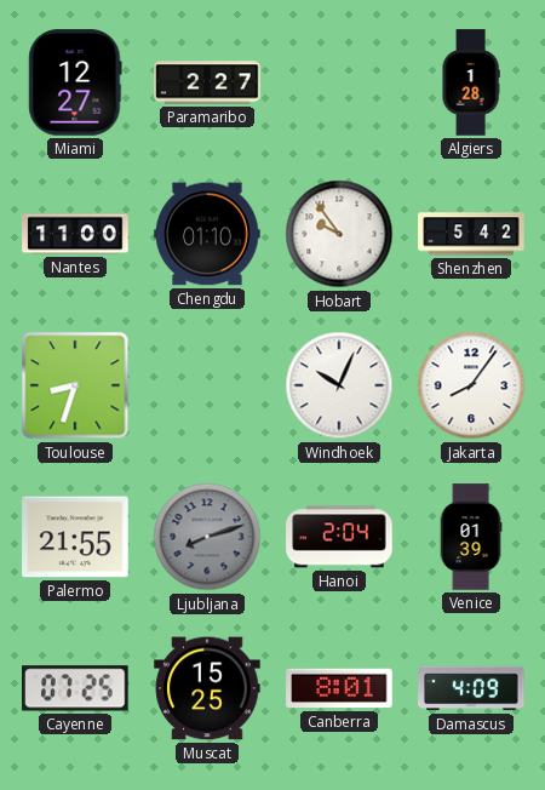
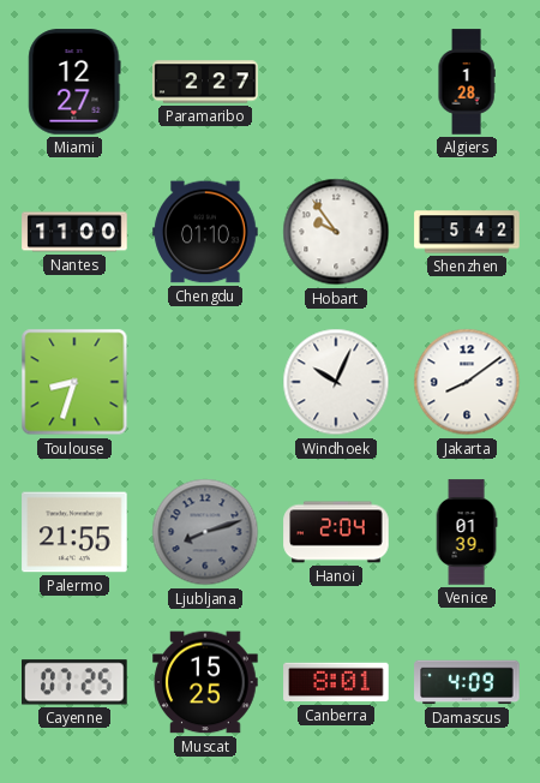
Jakarta: 8:06 -> 8:09
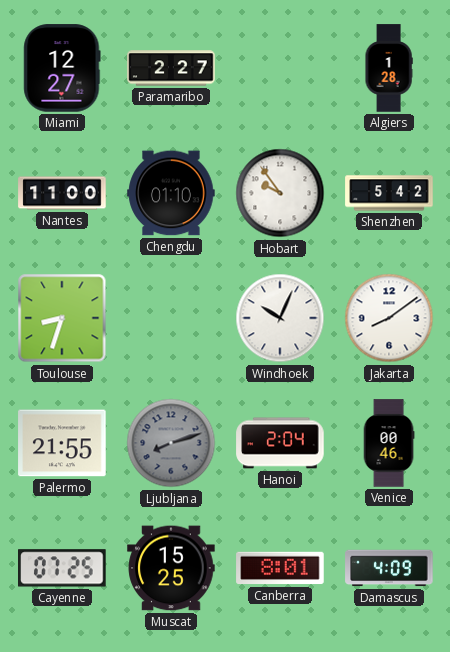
Venice: 01:39 -> 00:46
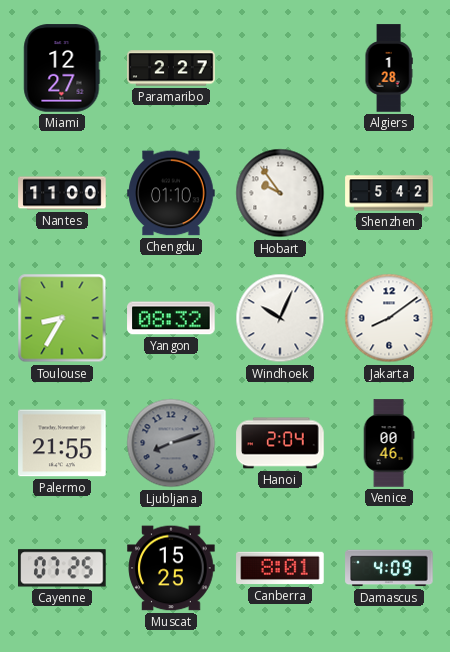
Toulouse: 8:33 -> 8:35
Yangon: none -> 08:32
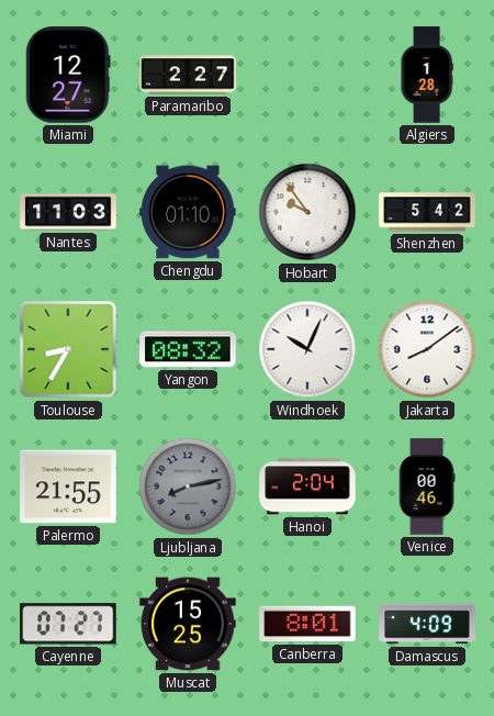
Nantes: 11:00 -> 11:03
Ljubljana: 8:12 -> 8:13
Cayenne: 07:25 -> 07:27
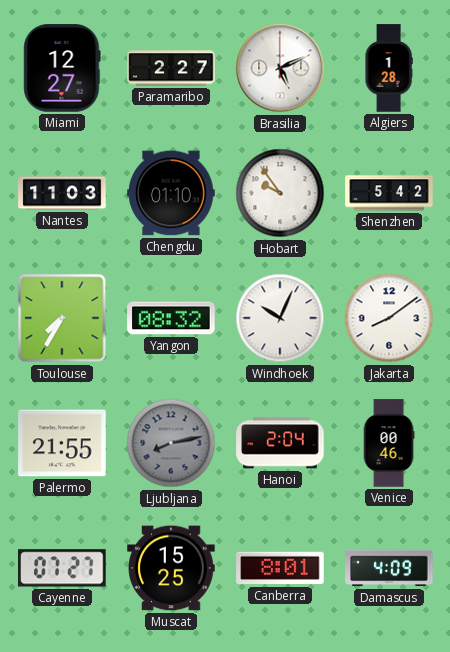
Brasilia: none -> 5:11
Toulouse: 8:35 -> 7:35
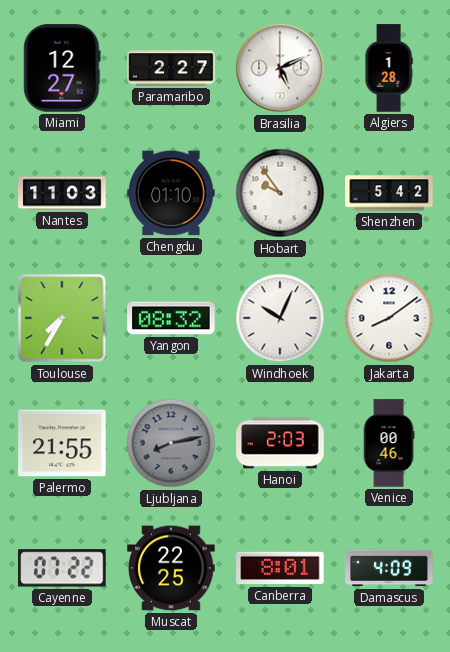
Hanoi: 2:04 -> 2:03
Cayenne: 07:27 -> 07:22
Muscat: 15:25 -> 22:25
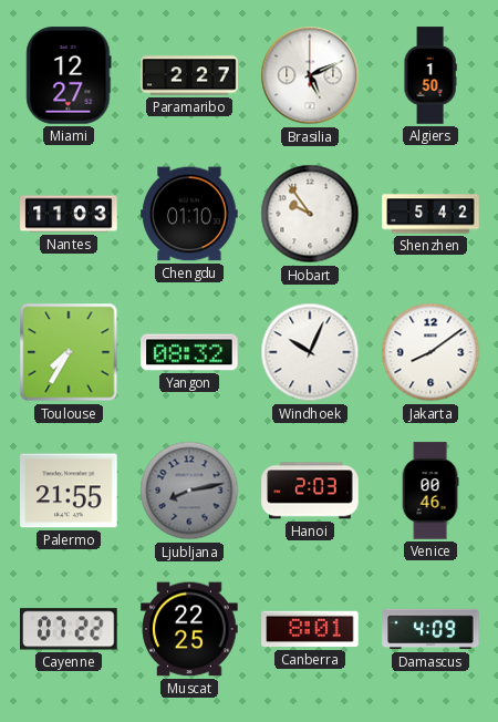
Algiers: 1:28 -> 1:50
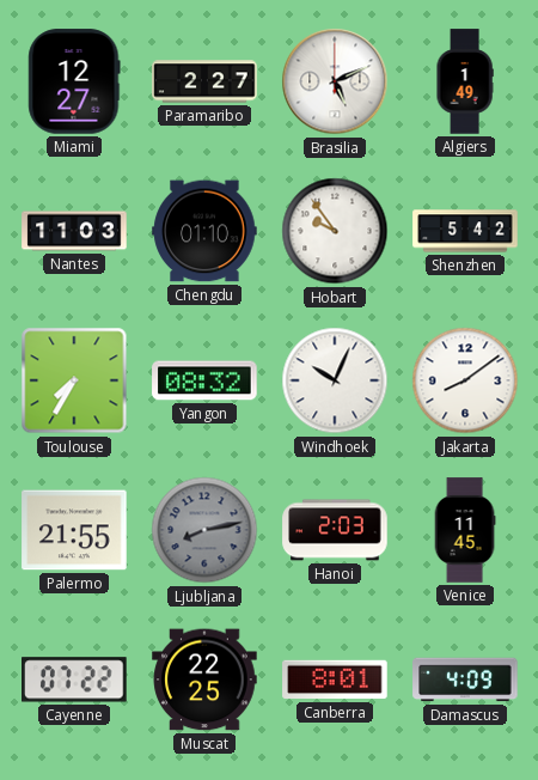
Algiers: 1:50 -> 1:49
Venice: 00:46 -> 11:45
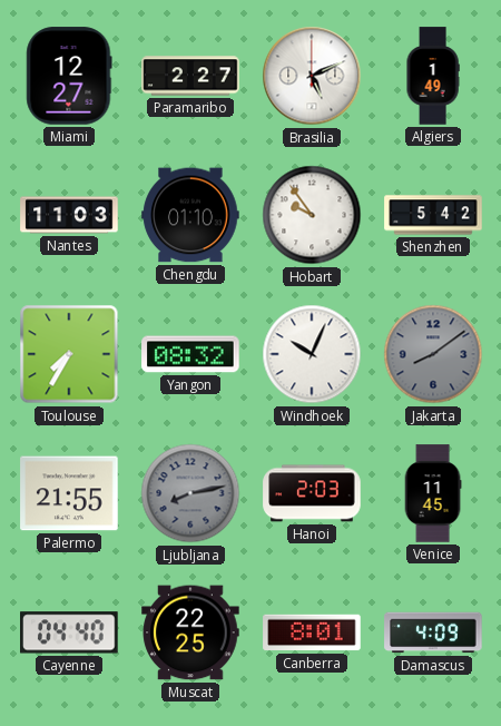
Jakarta dial: white -> grey
Cayenne: 07:22 -> 04:40
